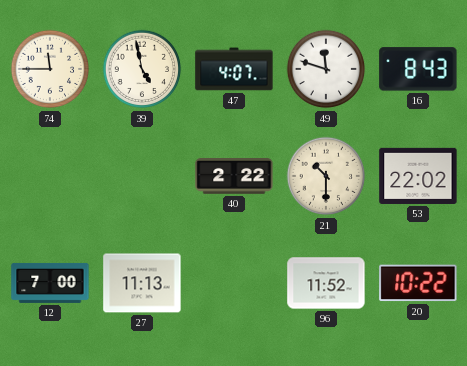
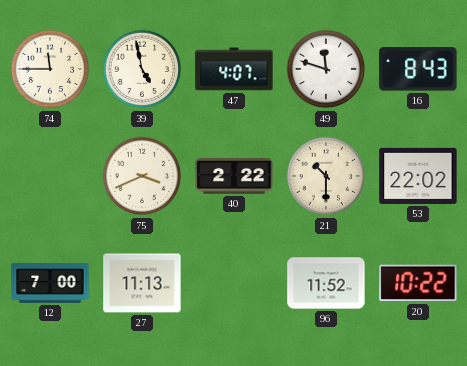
75: none -> 3:41
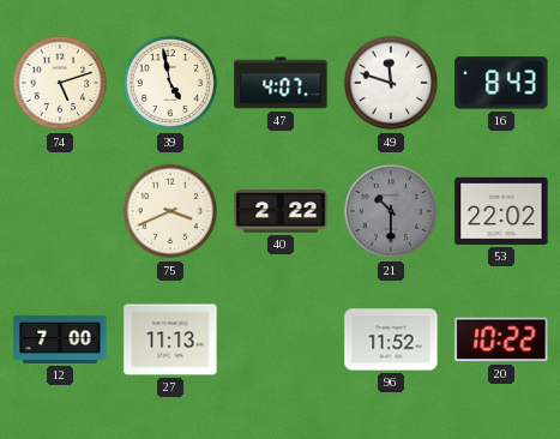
74: 11:45 -> 5:12
21 dial: cream -> grey
